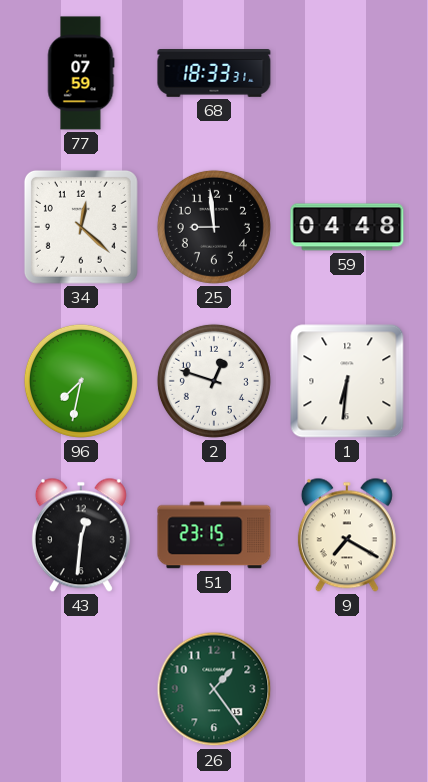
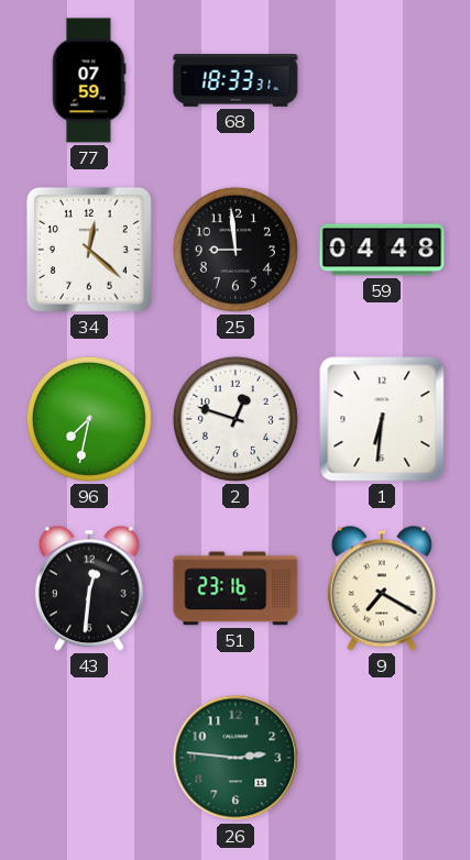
51: 23:15 -> 23:16
26: 1:24 -> 2:46
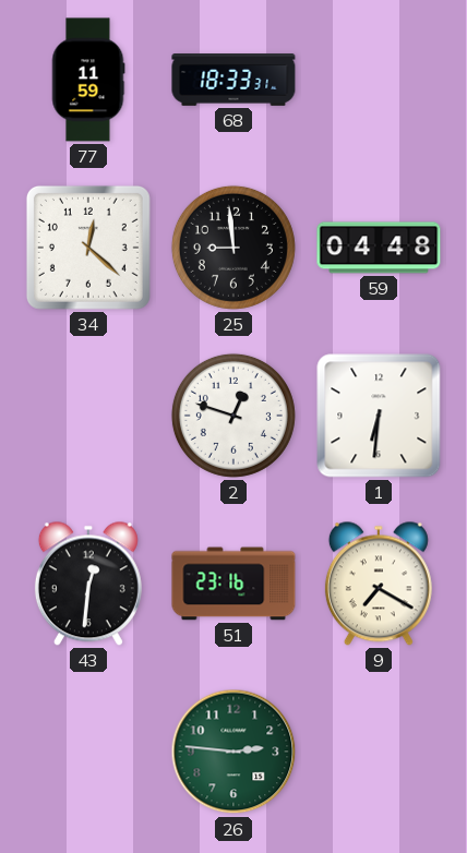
77: 07:59 -> 11:59
96: 7:32 -> none
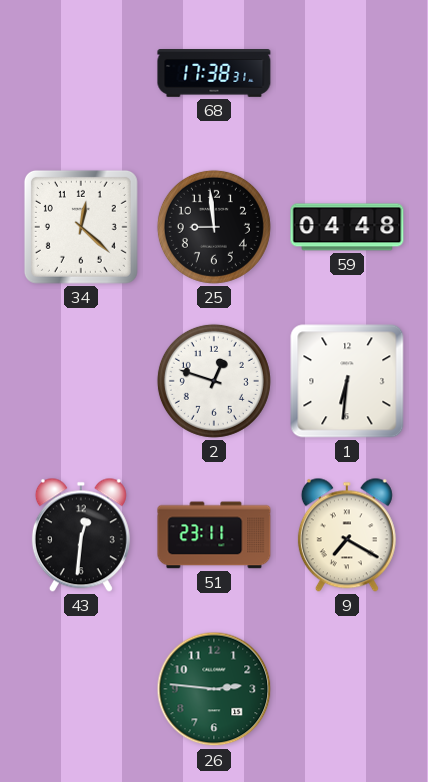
77: 11:59 -> none
68: 18:33 -> 17:38
51: 23:16 -> 23:11
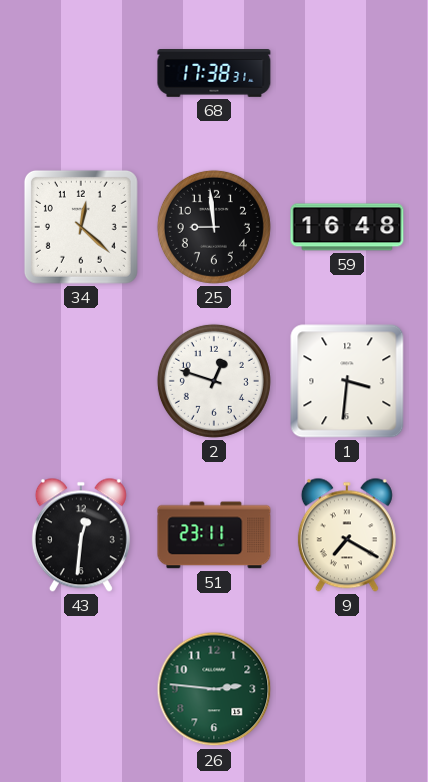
59: 04:48 -> 16:48
1: 6:31 -> 3:31
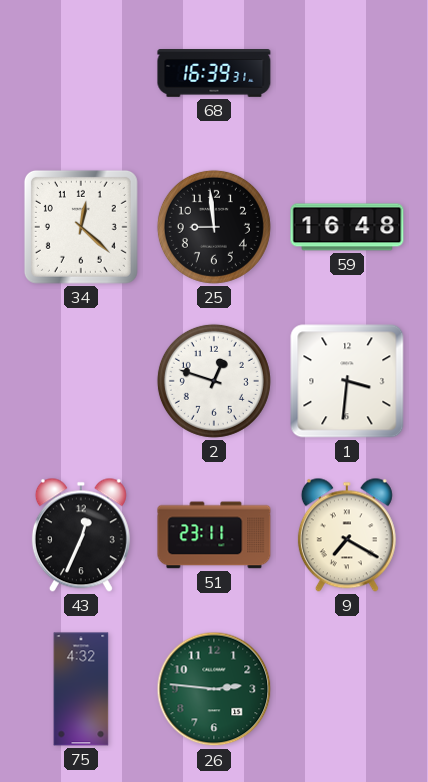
68: 17:38 -> 16:39
43: 12:31 -> 12:34
75: none -> 4:32
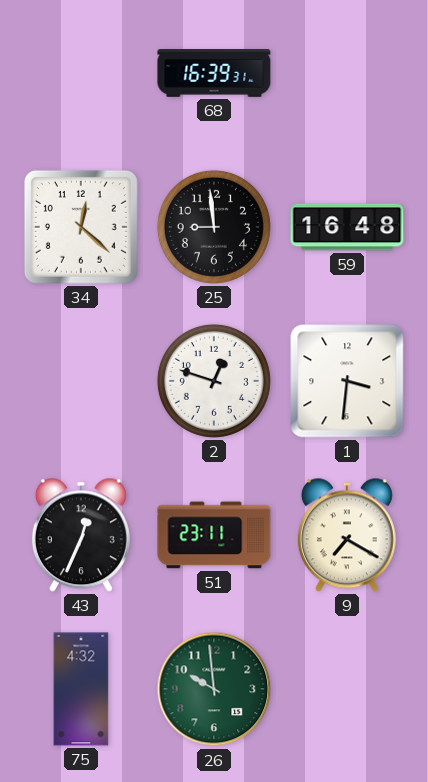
26: 2:46 -> 9:59
